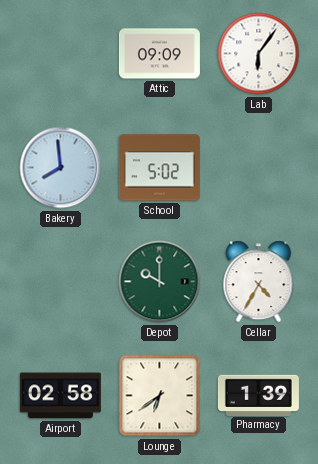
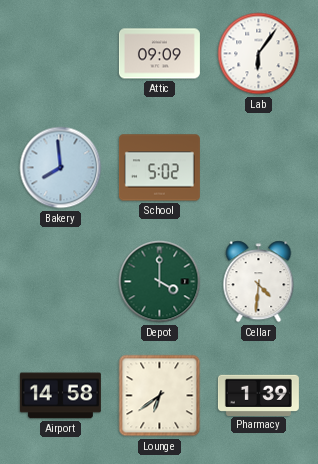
Depot: 10:00 -> 4:00
Cellar: 4:35 -> 4:31
Airport: 02:58 -> 14:58
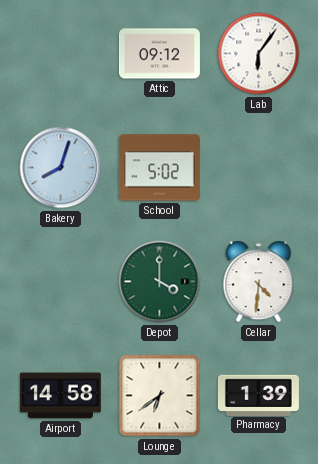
Attic: 09:09 -> 09:12
Bakery: 7:59 -> 8:03
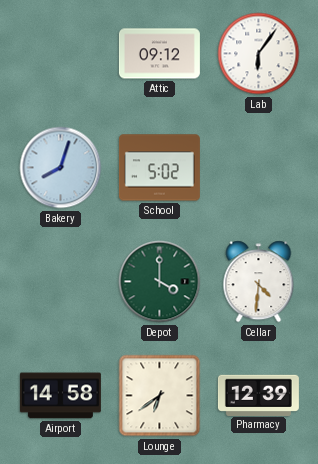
Pharmacy: 1:39 -> 12:39
